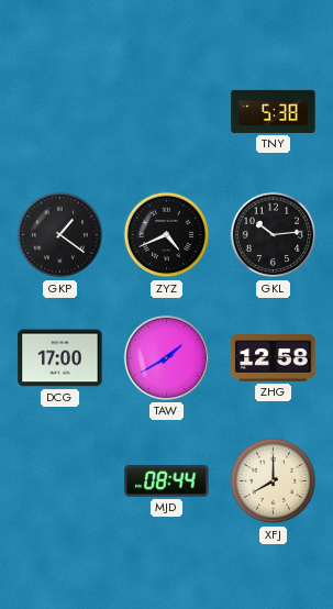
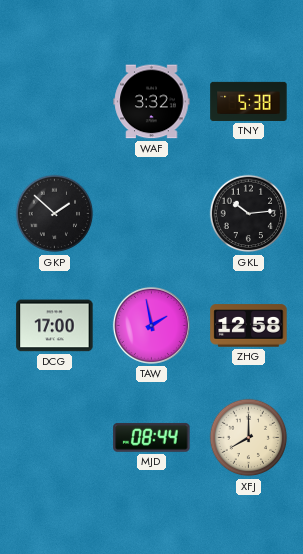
WAF: none -> 3:32
GKP: 1:21 -> 1:52
ZYZ: 4:41 -> none
TAW: 1:40 -> 1:58
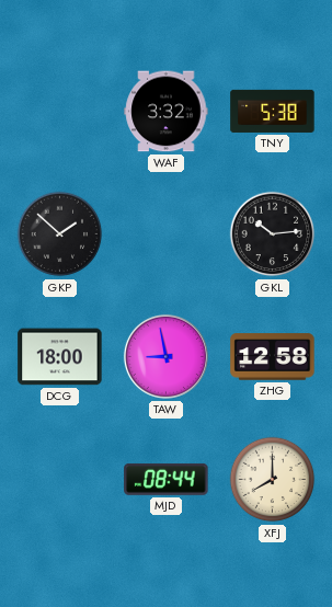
DCG: 17:00 -> 18:00
TAW: 1:58 -> 8:58
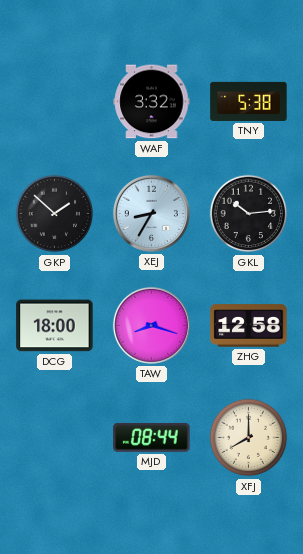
XEJ: none -> 8:35
TAW: 8:58 -> 8:18
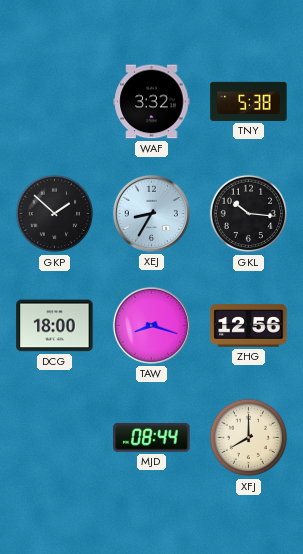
GKL: 10:14 -> 10:16
ZHG: 12:58 -> 12:56
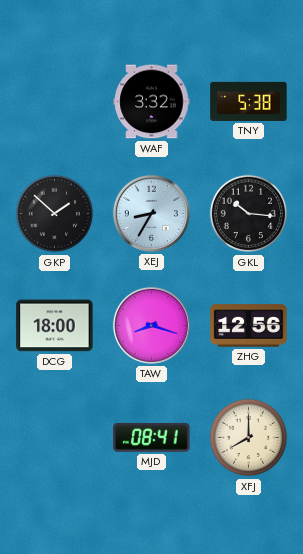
MJD: 08:44 -> 08:41
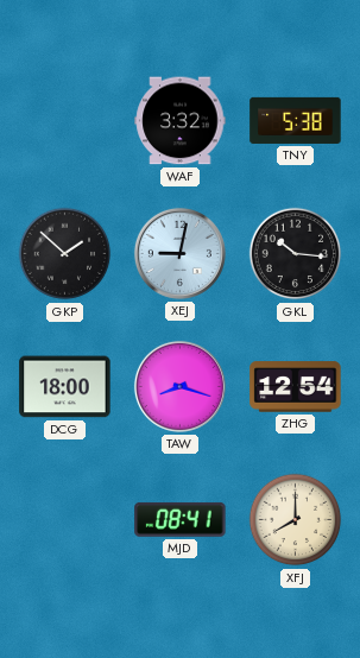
XEJ: 8:35 -> 9:02
ZHG: 12:56 -> 12:54
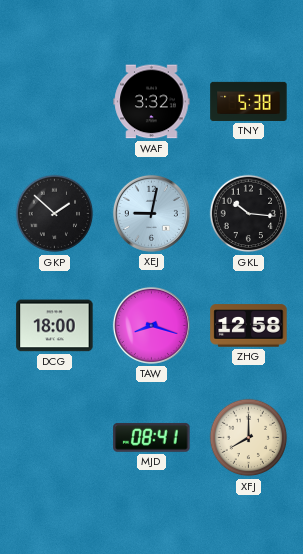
ZHG: 12:54 -> 12:58
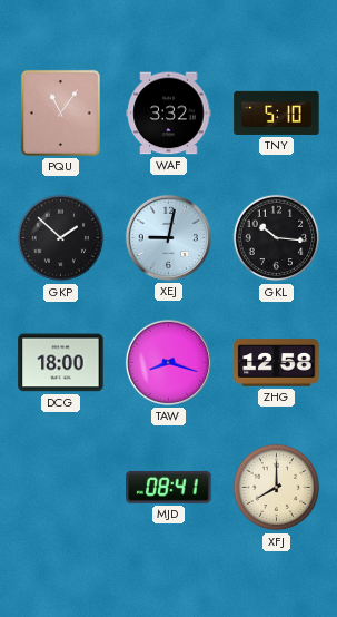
PQU: none -> 11:06
TNY: 5:38 -> 5:10
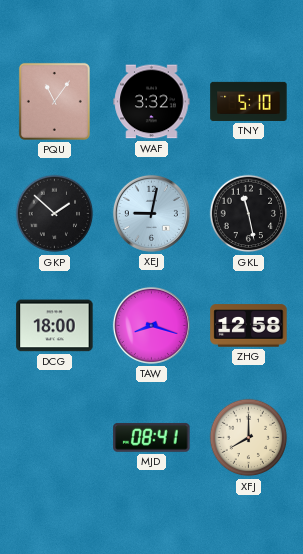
GKL: 10:16 -> 11:28
